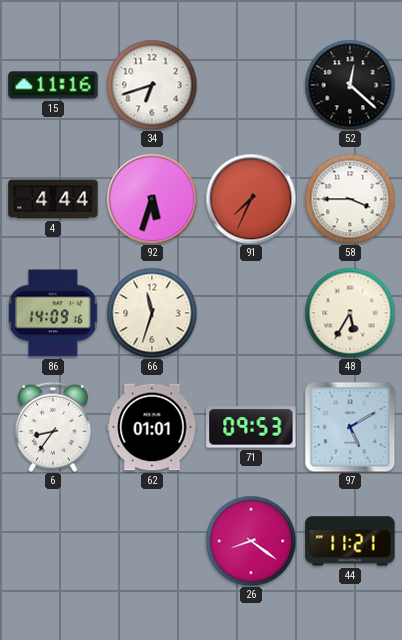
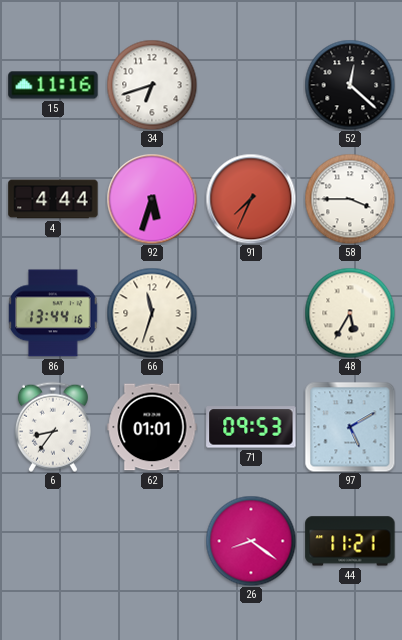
86: 14:09 -> 13:44
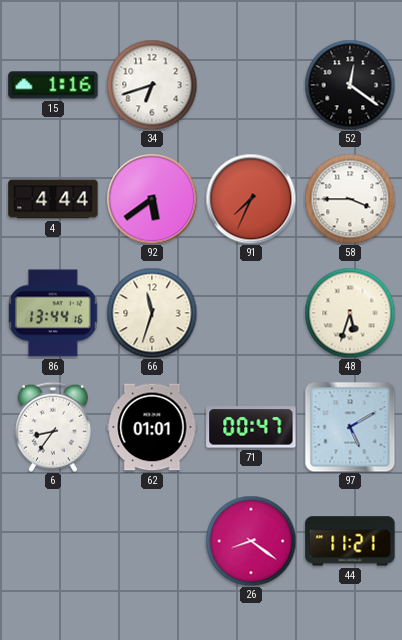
15: 11:16 -> 1:16
52: 12:22 -> 12:21
92: 5:33 -> 5:39
48: 5:35 -> 5:33
71: 09:53 -> 00:47
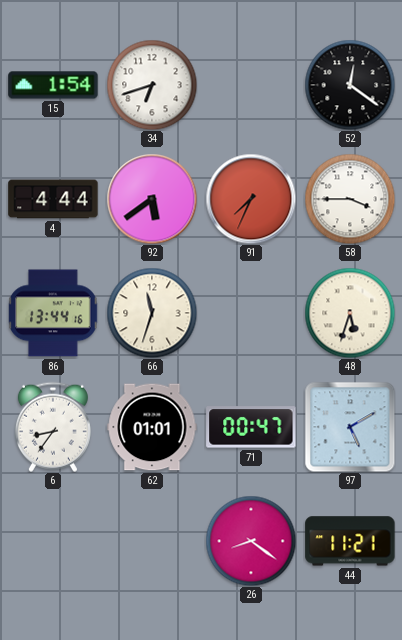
15: 1:16 -> 1:54
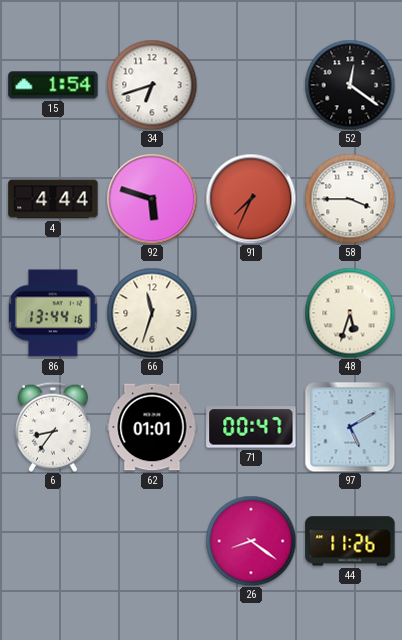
92: 5:39 -> 5:48
44: 11:21 -> 11:26
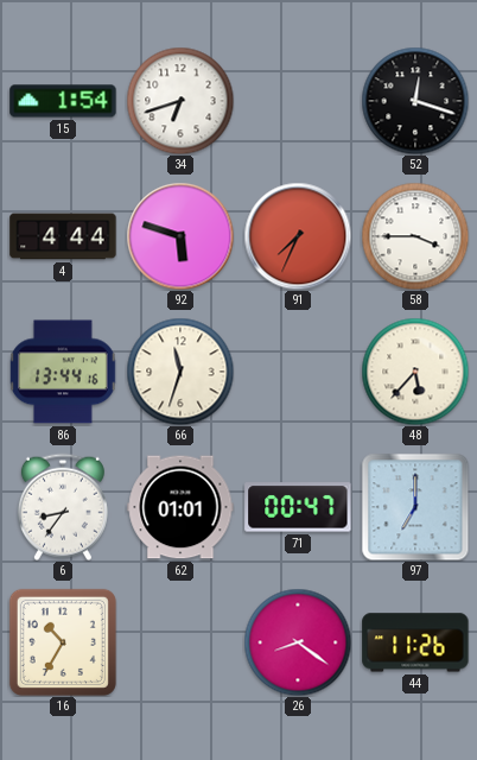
52: 12:21 -> 12:18
48: 5:33 -> 5:37
97: 5:10 -> 7:00
16: none -> 10:35
